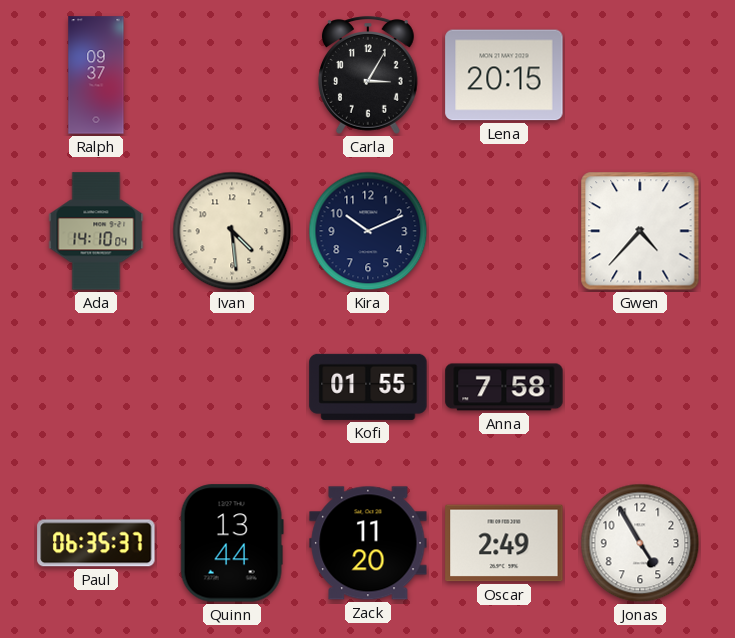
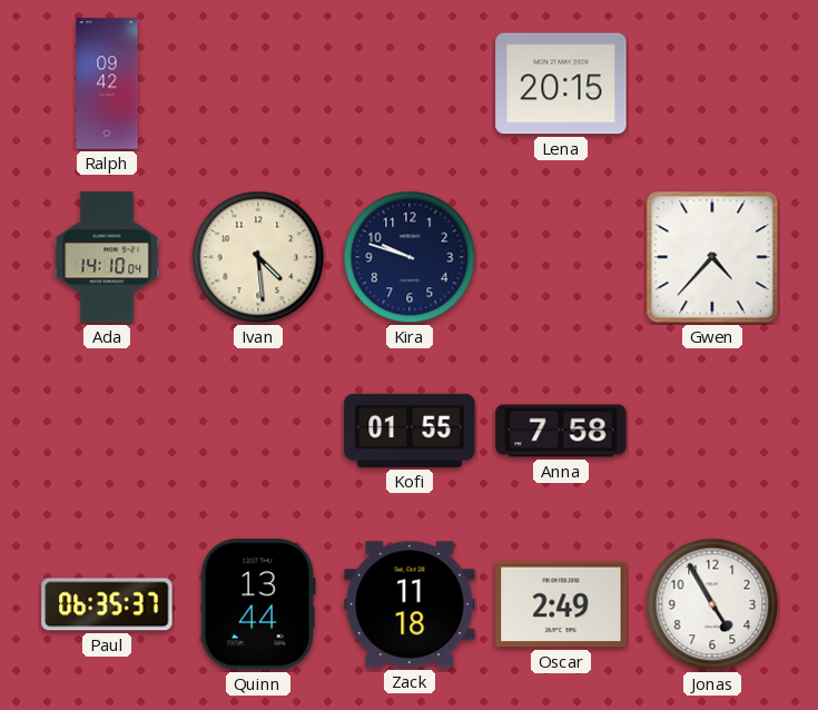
Ralph: 09:37 -> 09:42
Carla: 3:05 -> none
Kira: 10:11 -> 9:48
Zack: 11:20 -> 11:18
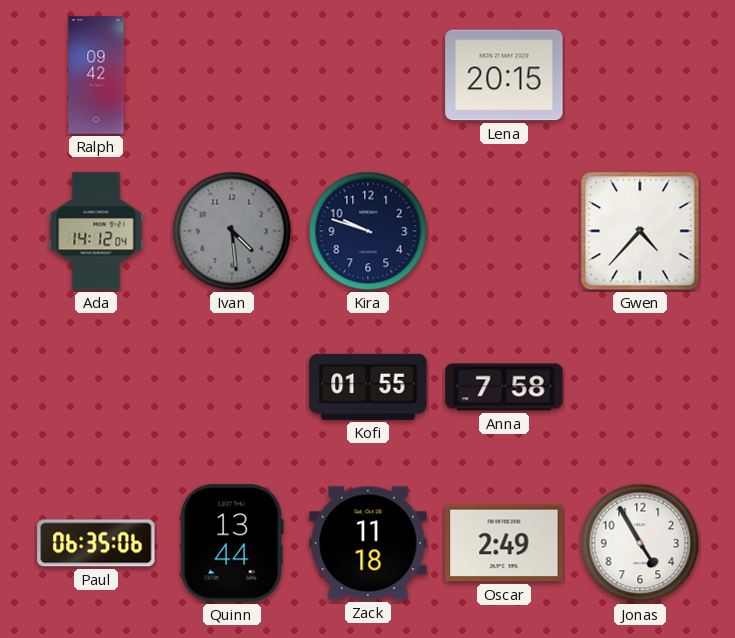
Ada: 14:10 -> 14:12
Ivan dial: cream -> grey
Paul: 06:35:37 -> 06:35:06
